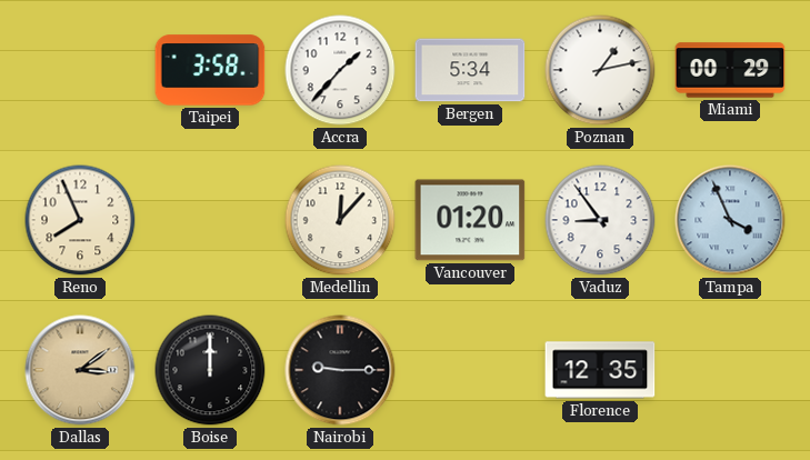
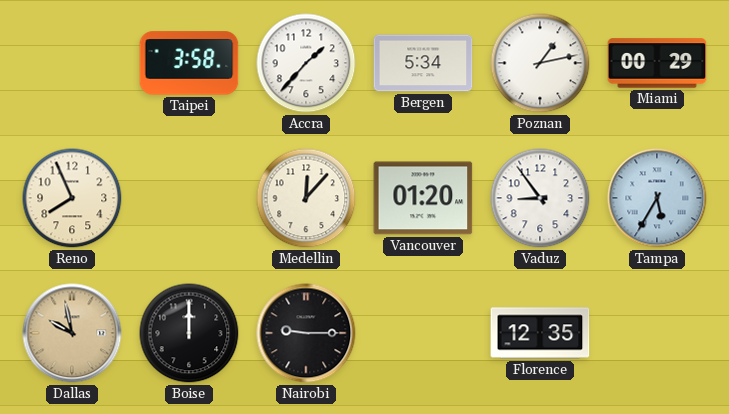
Tampa: 3:56 -> 5:35
Dallas: 3:09 -> 9:58
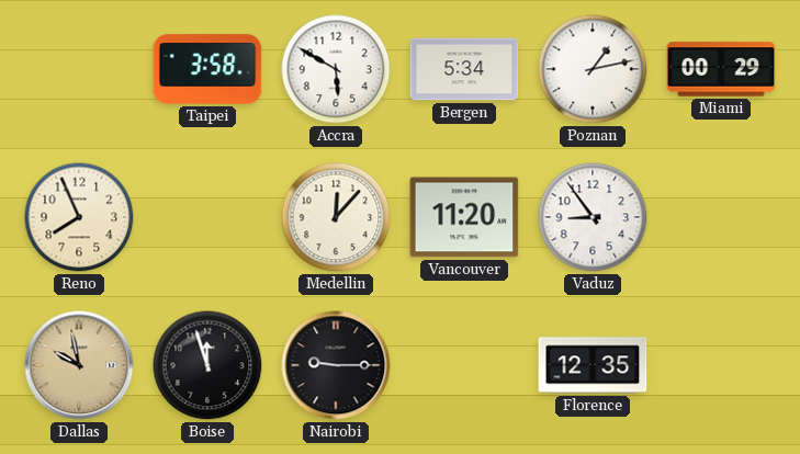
Accra: 1:37 -> 5:50
Vancouver: 01:20 -> 11:20
Tampa: 5:35 -> none
Boise: 12:00 -> 11:57
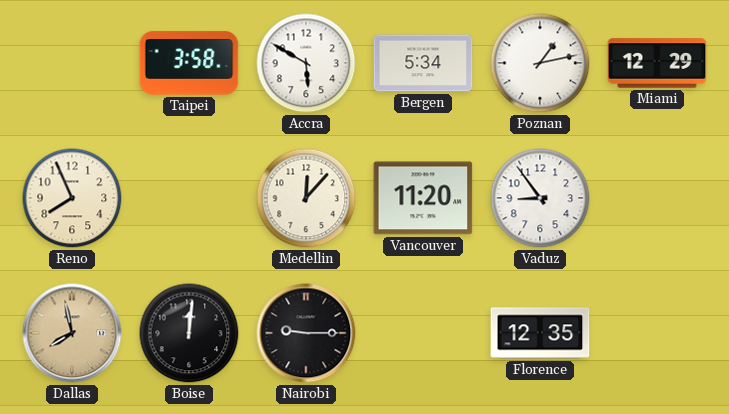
Miami: 00:29 -> 12:29
Dallas: 9:58 -> 7:58
Boise: 11:57 -> 12:01
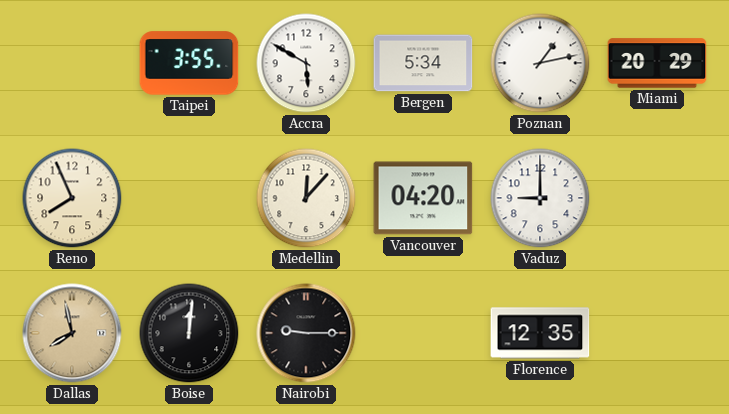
Taipei: 3:58 -> 3:55
Miami: 12:29 -> 20:29
Vancouver: 11:20 -> 04:20
Vaduz: 8:54 -> 9:00
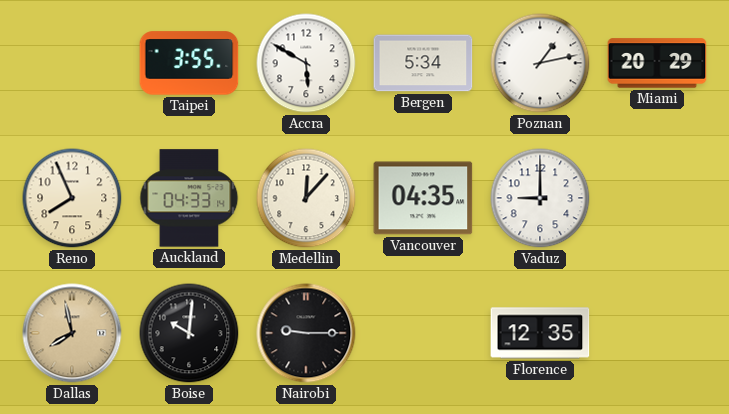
Auckland: none -> 04:33
Vancouver: 04:20 -> 04:35
Boise: 12:01 -> 10:01
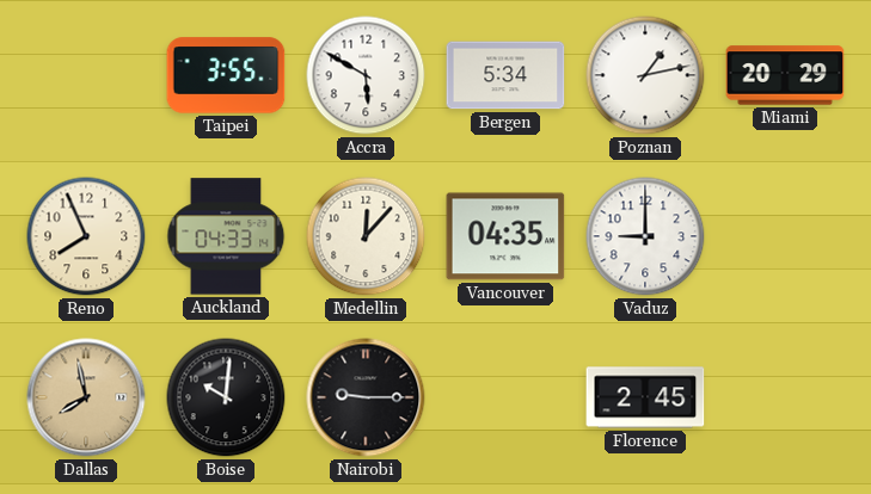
Florence: 12:35 -> 2:45
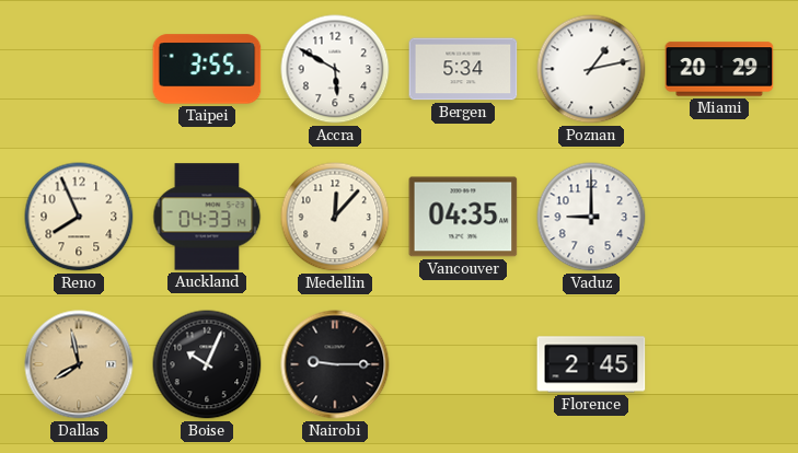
Boise: 10:01 -> 10:04
